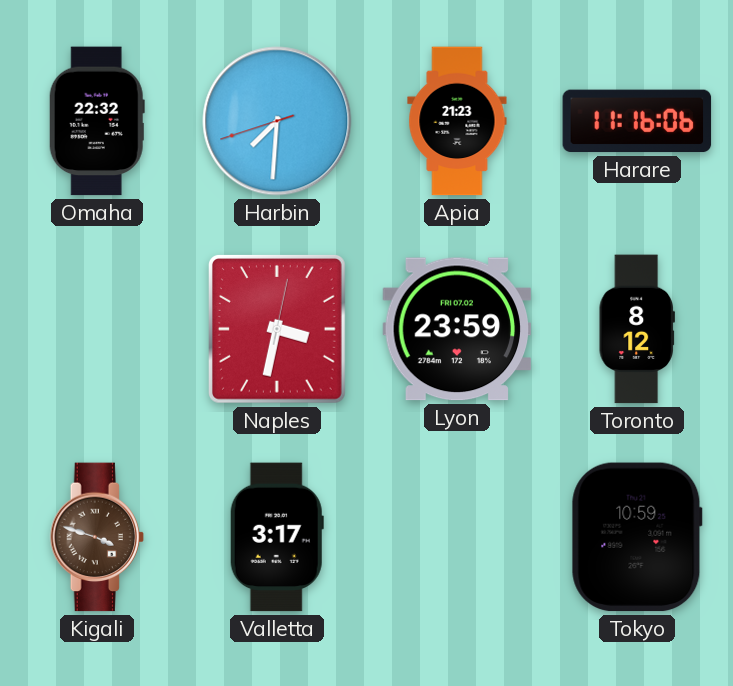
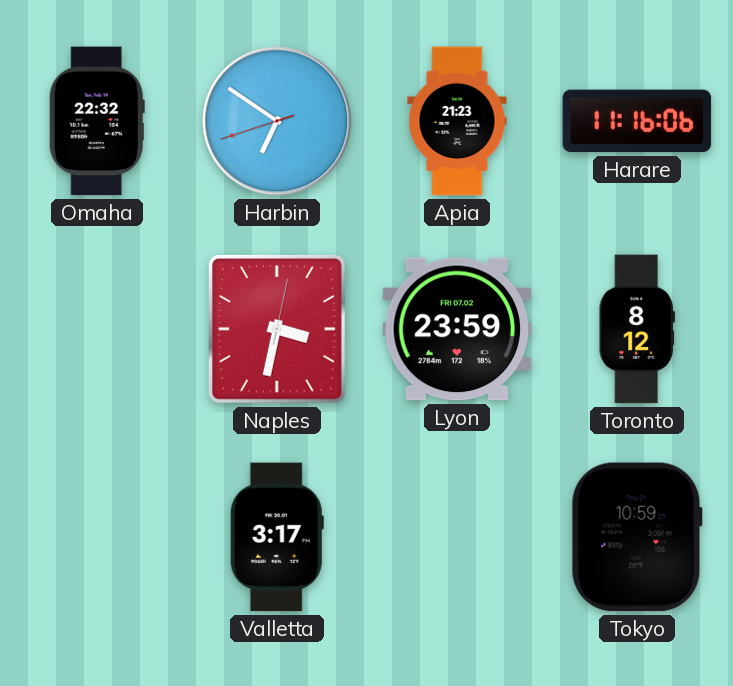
Harbin: 7:30 -> 6:50
Kigali: 3:48 -> none
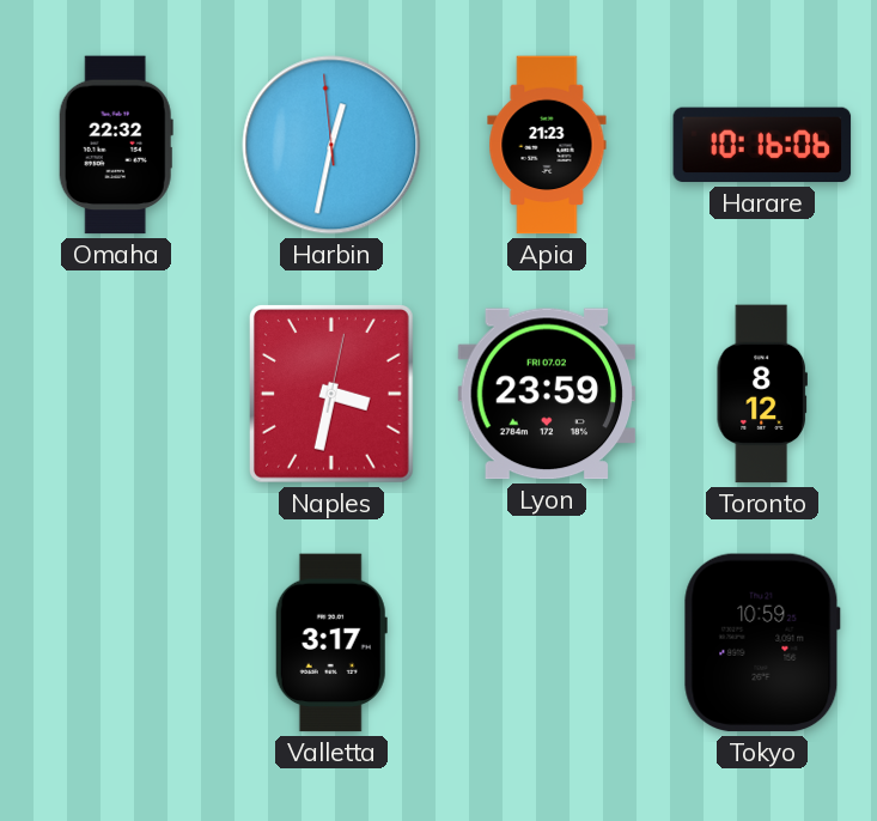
Harbin: 6:50 -> 12:31
Harare: 11:16 -> 10:16
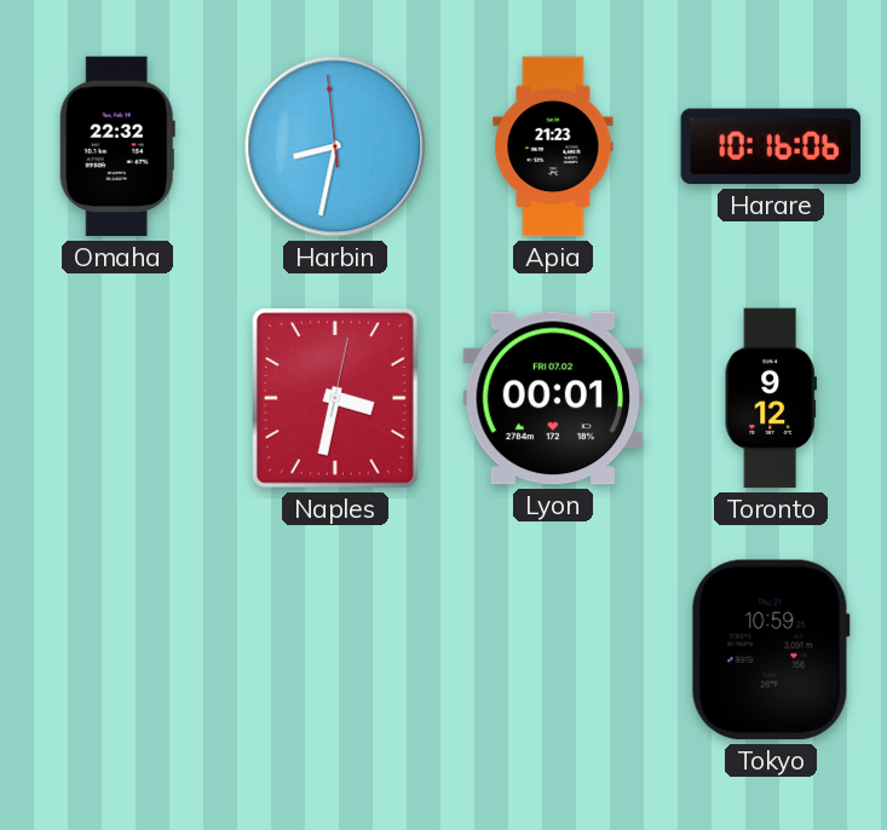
Harbin: 12:31 -> 8:31
Lyon: 23:59 -> 00:01
Toronto: 8:12 -> 9:12
Valletta: 3:17 -> none
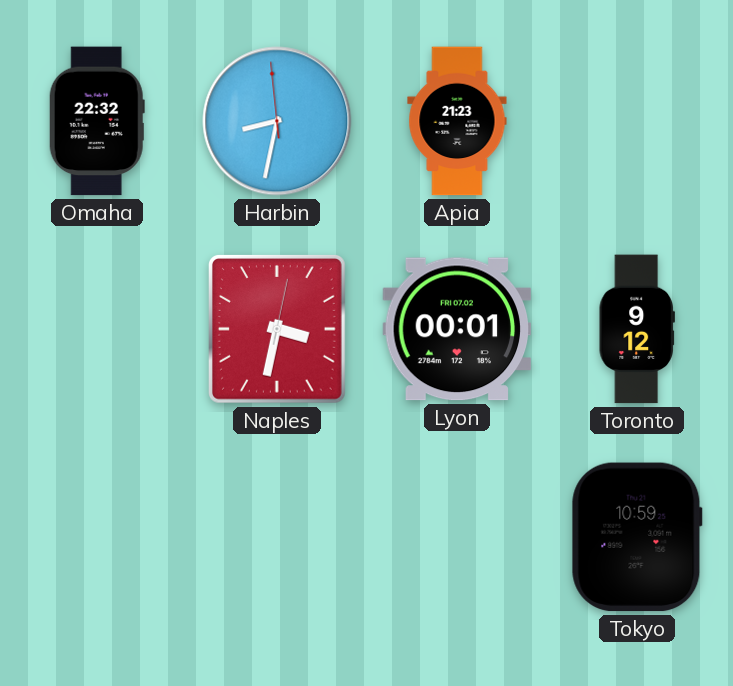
Harare: 10:16 -> none
